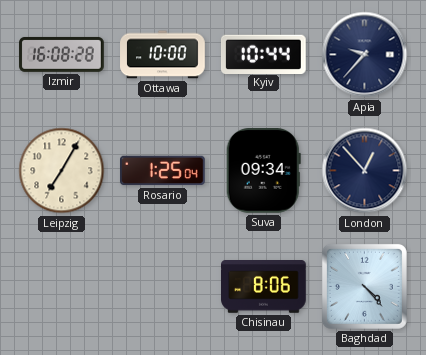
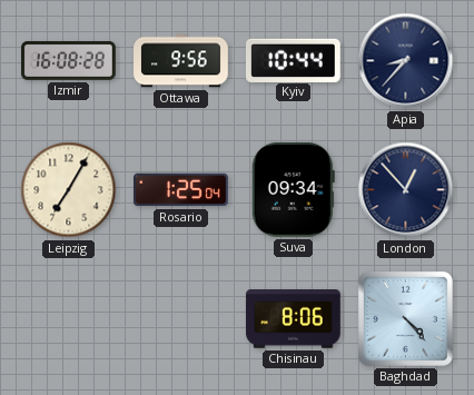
Ottawa: 10:00 -> 9:56
Apia: 9:37 -> 8:37
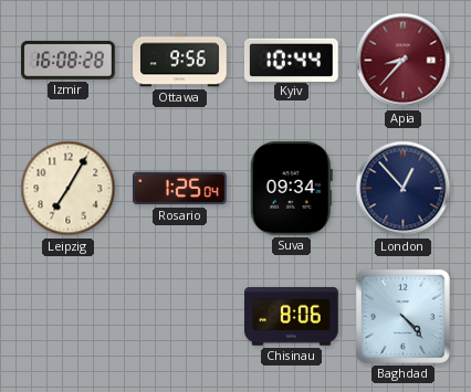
Apia dial: navy -> burgundy
